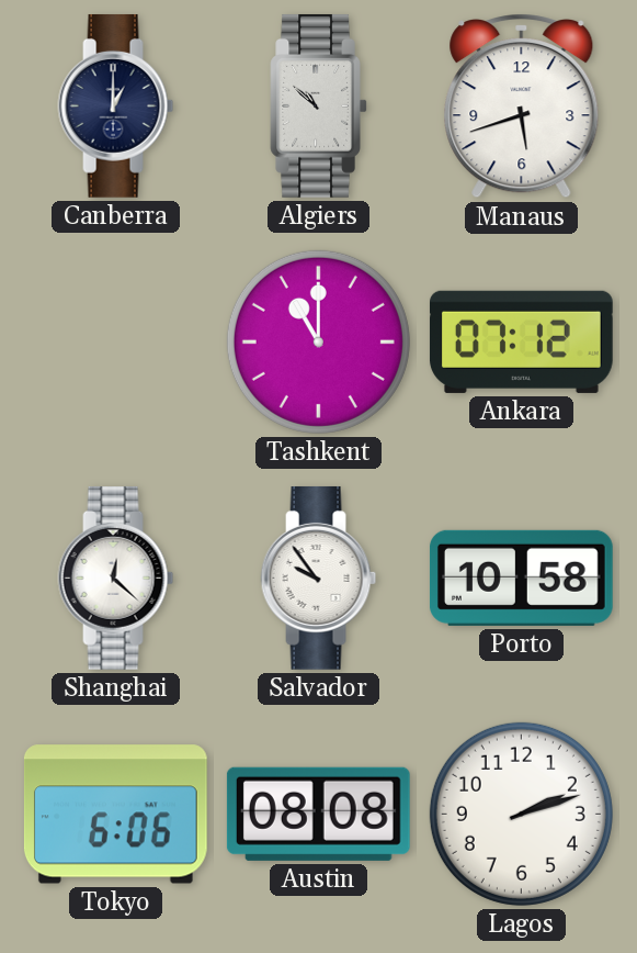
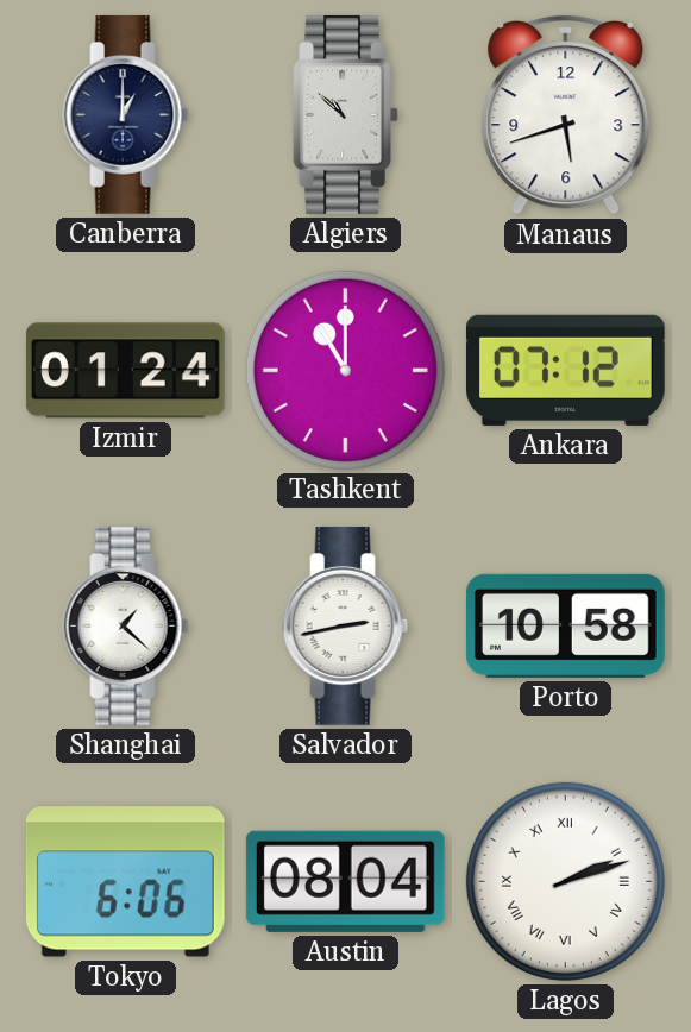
Izmir: none -> 01:24
Shanghai: 12:22 -> 1:22
Salvador: 9:54 -> 2:43
Austin: 08:08 -> 08:04
Lagos numerals: Arabic -> Roman
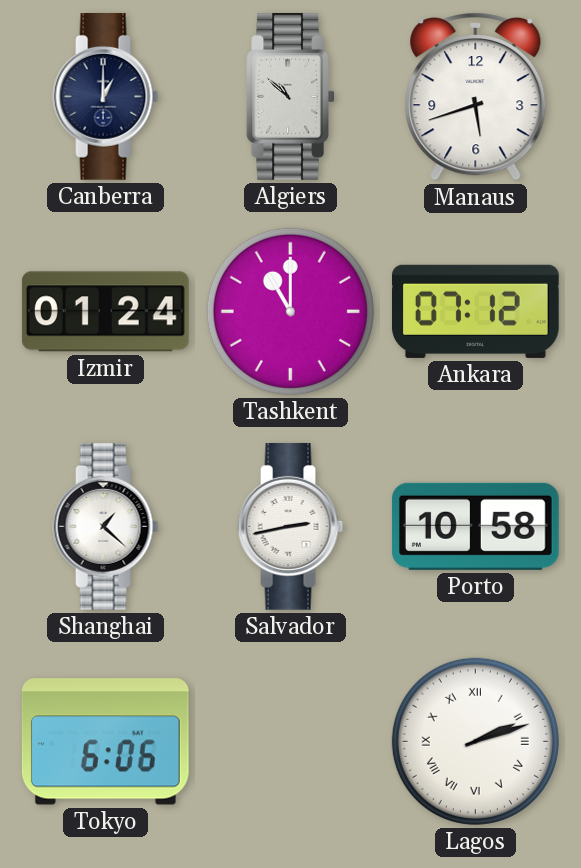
Austin: 08:04 -> none
